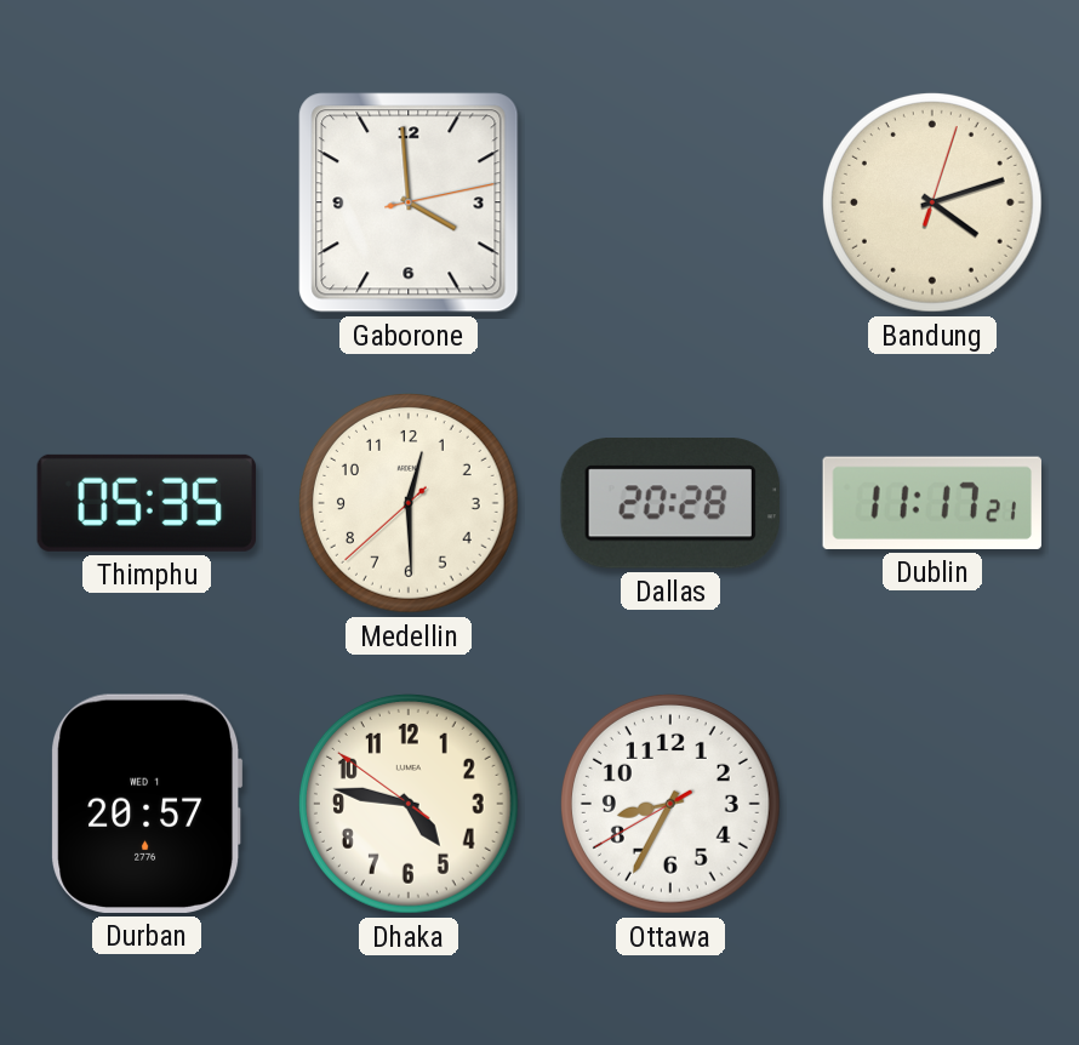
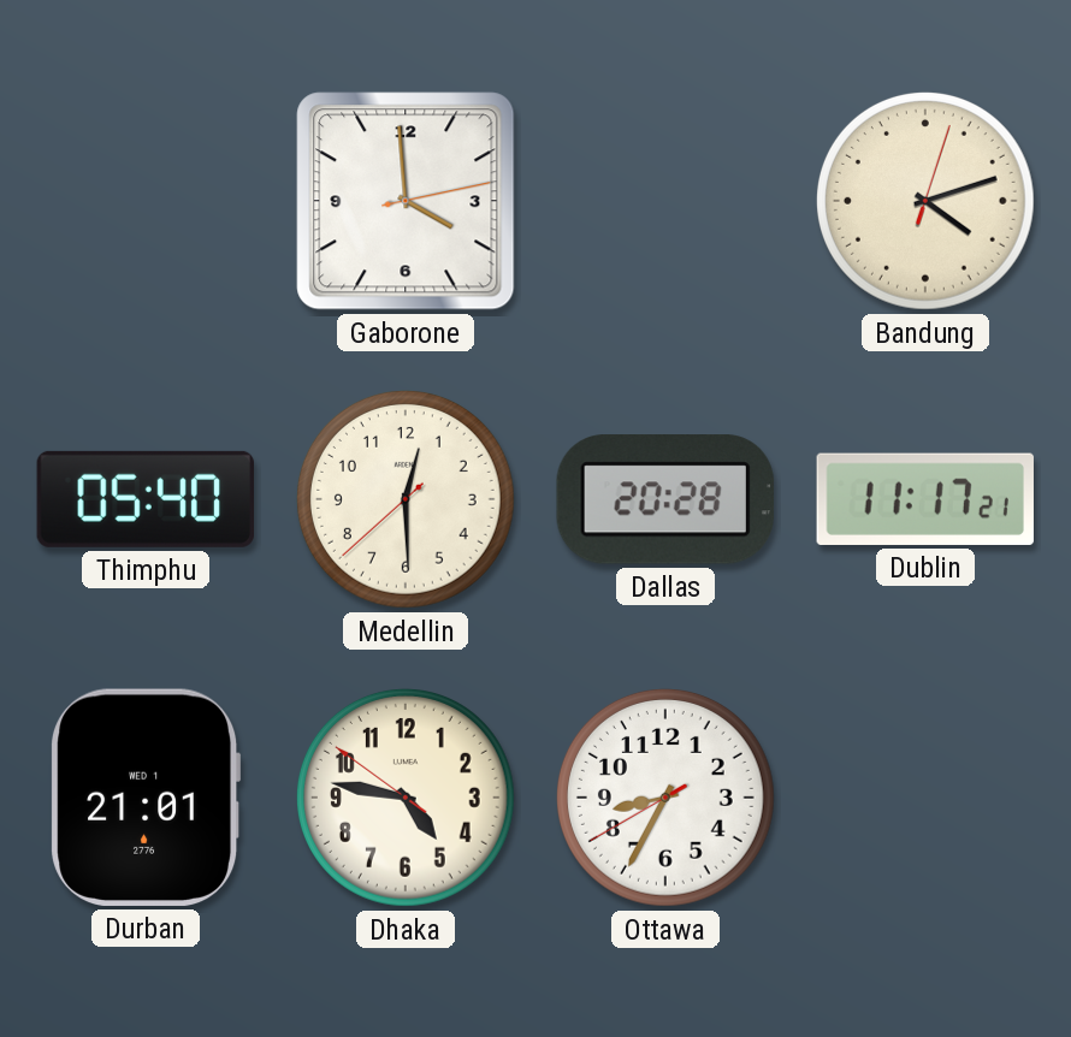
Thimphu: 05:35 -> 05:40
Durban: 20:57 -> 21:01
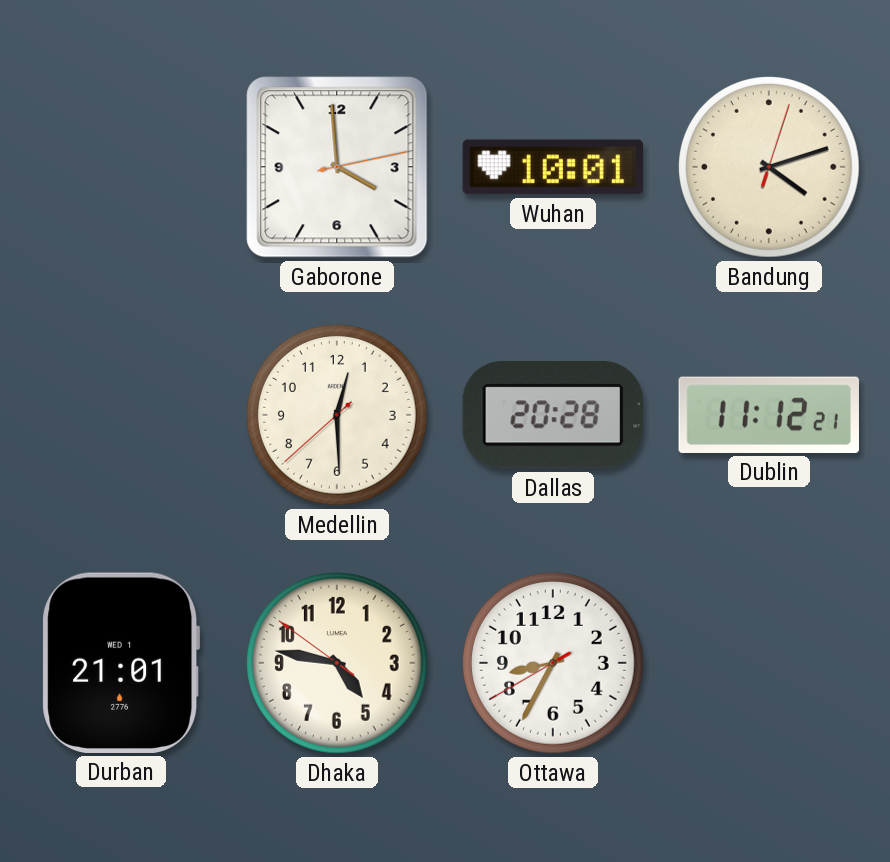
Wuhan: none -> 10:01
Thimphu: 05:40 -> none
Dublin: 11:17 -> 11:12
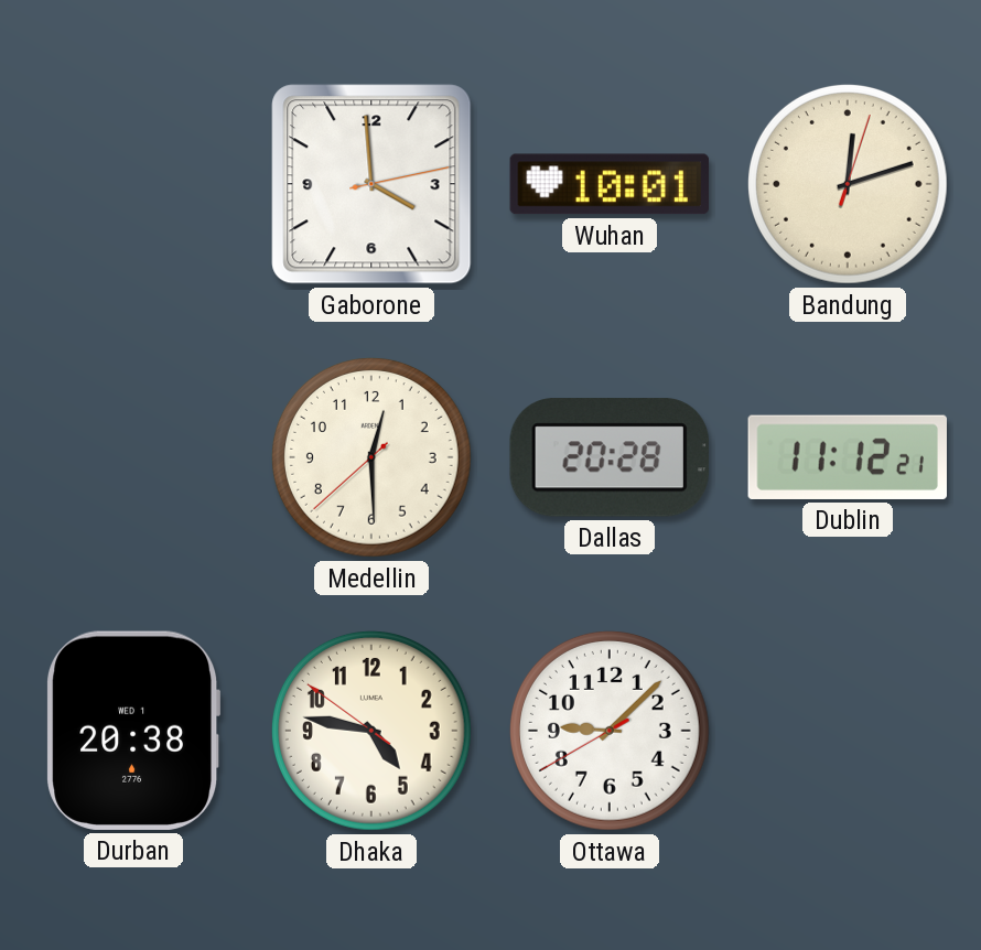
Bandung: 4:12 -> 12:12
Durban: 21:01 -> 20:38
Ottawa: 8:34 -> 9:07
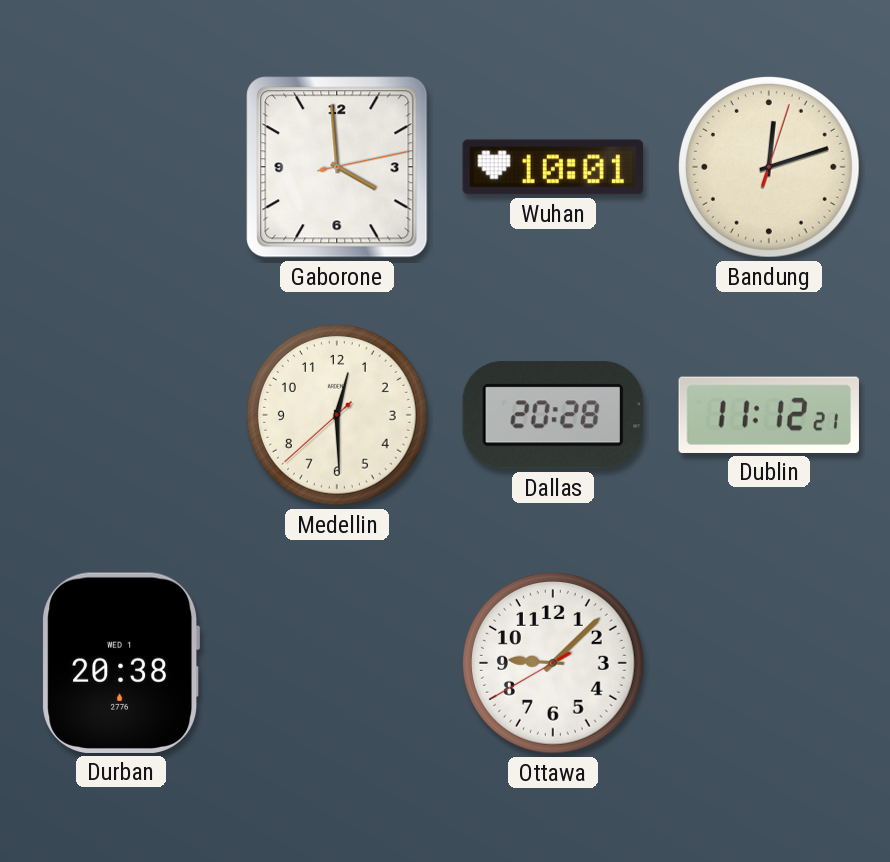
Dhaka: 4:46 -> none
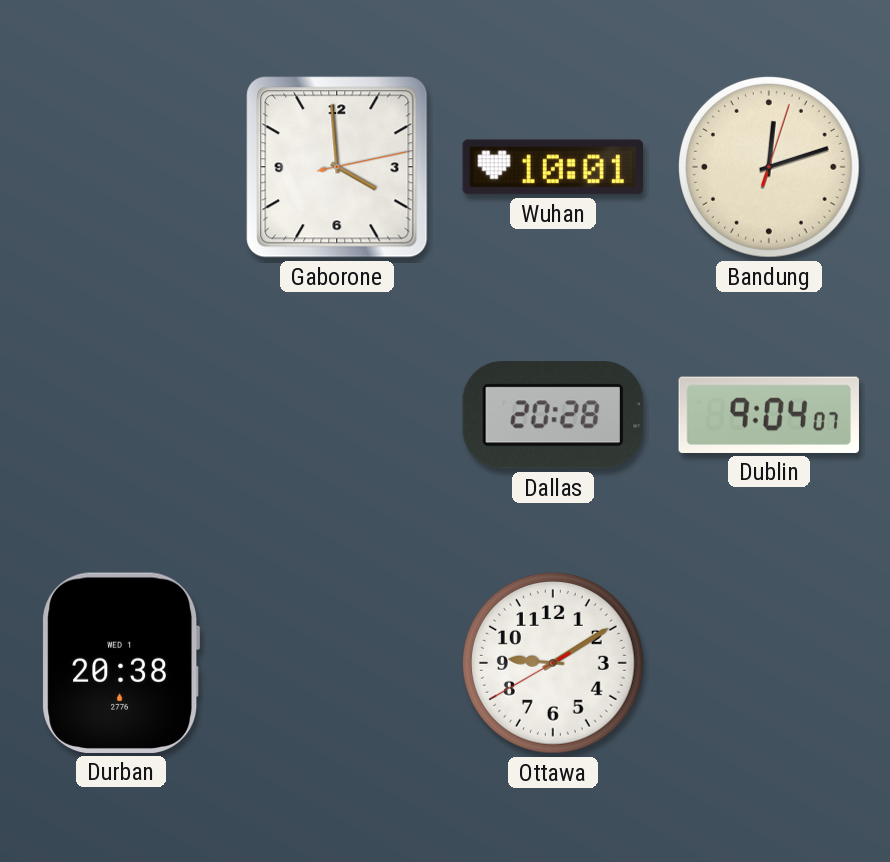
Medellin: 12:29 -> none
Dublin: 11:12 -> 9:04
Ottawa: 9:07 -> 9:09
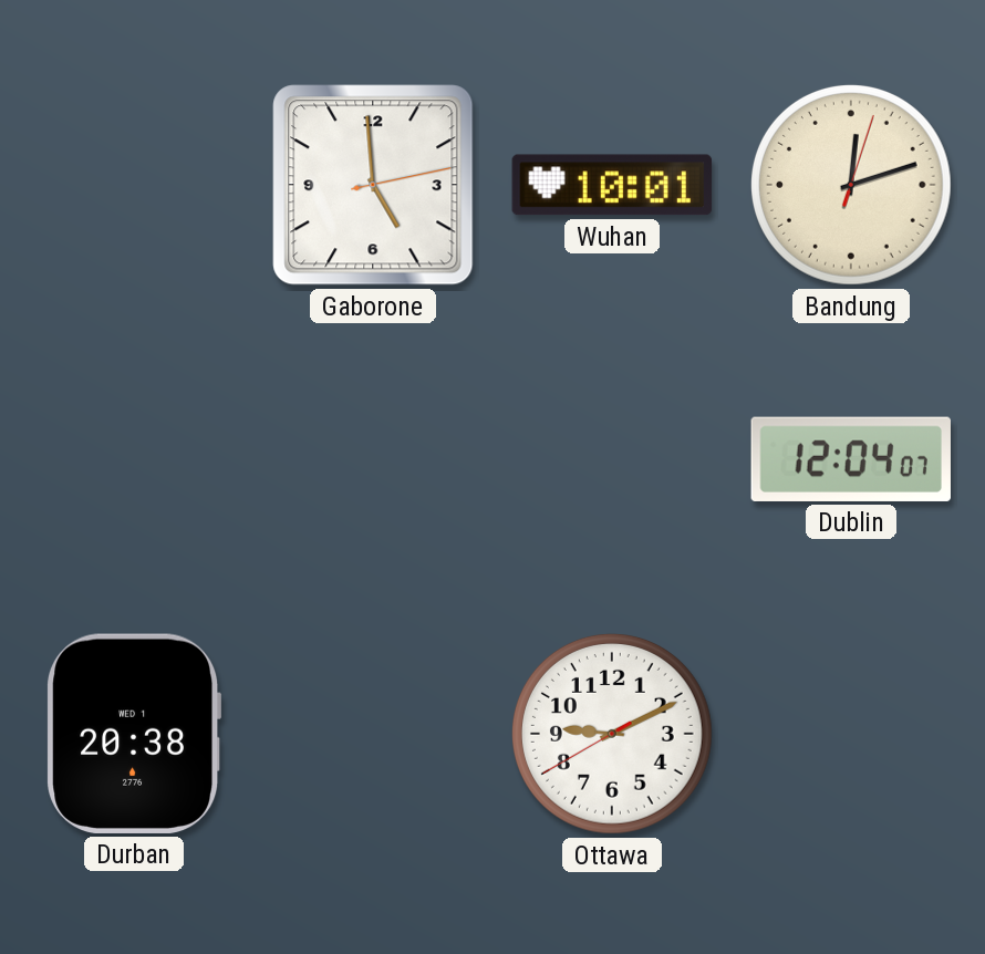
Gaborone: 3:59 -> 4:59
Dallas: 20:28 -> none
Dublin: 9:04 -> 12:04
Ottawa: 9:09 -> 9:10
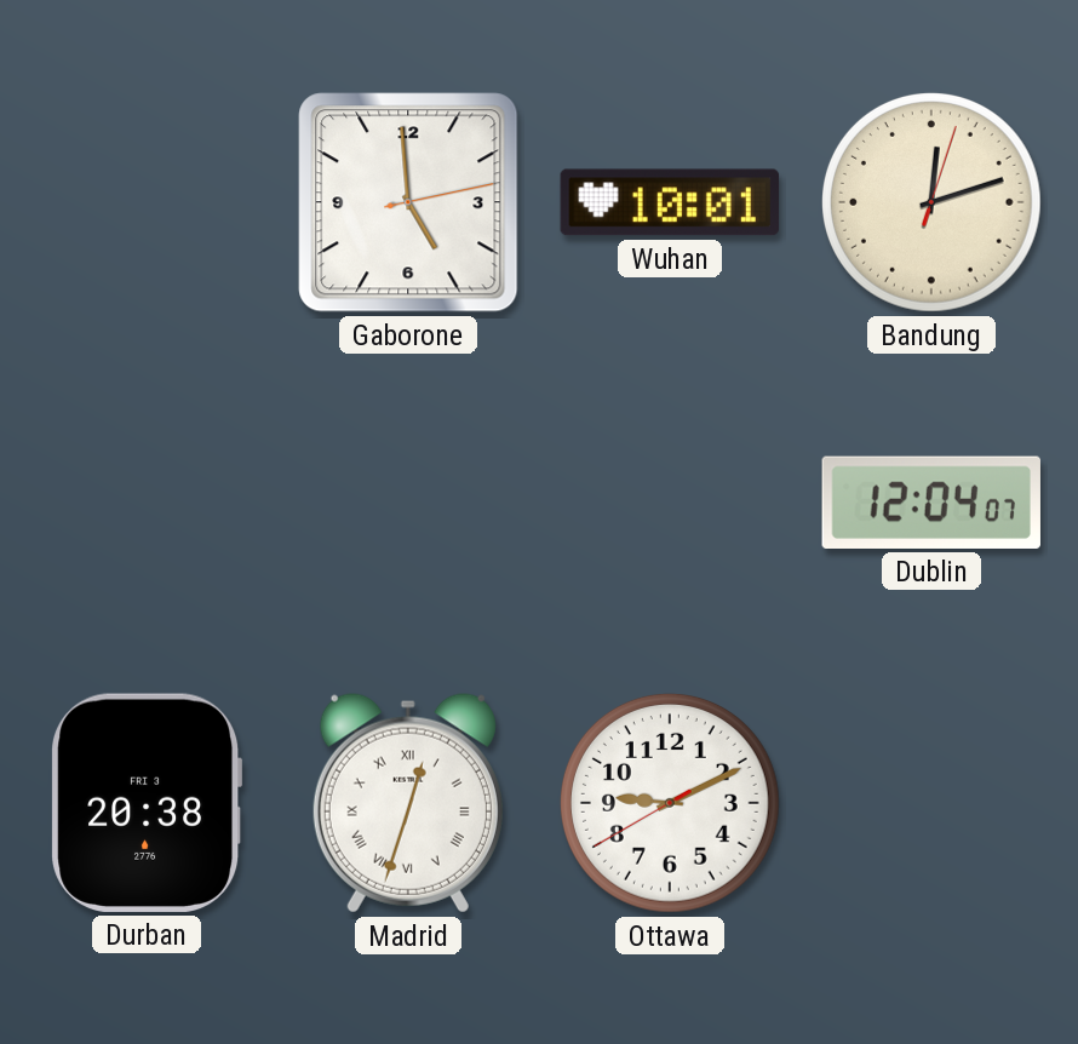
Durban date: WED 1 -> FRI 3
Madrid: none -> 12:33
